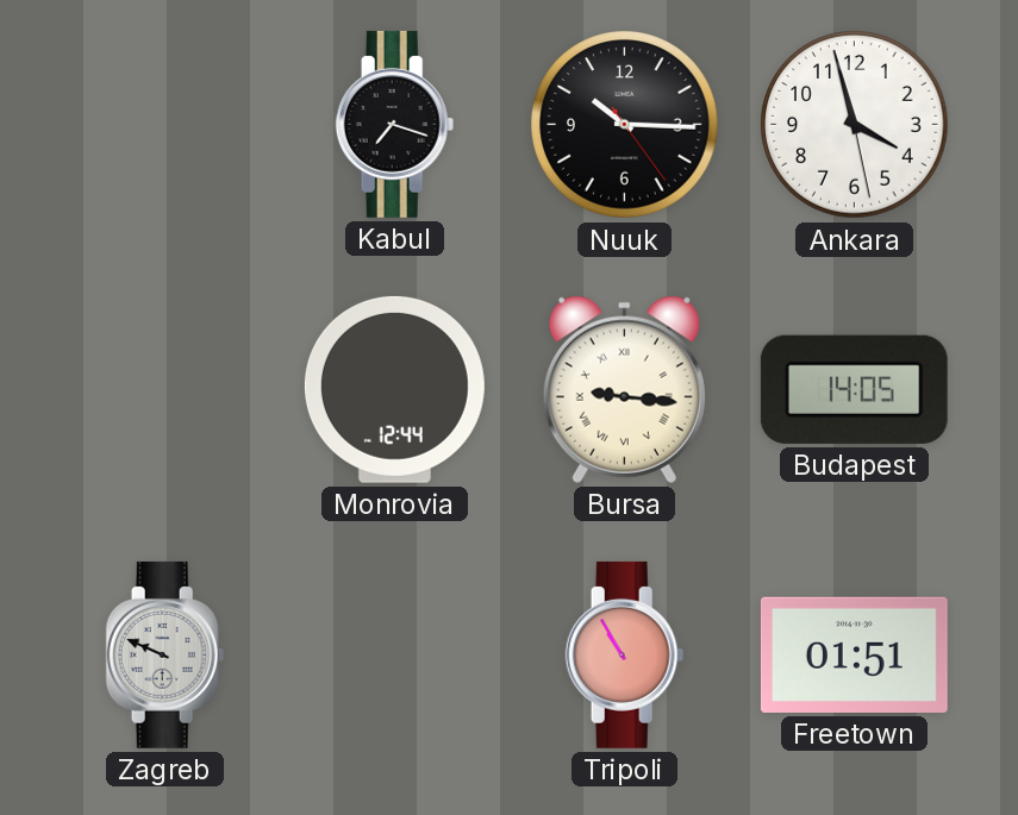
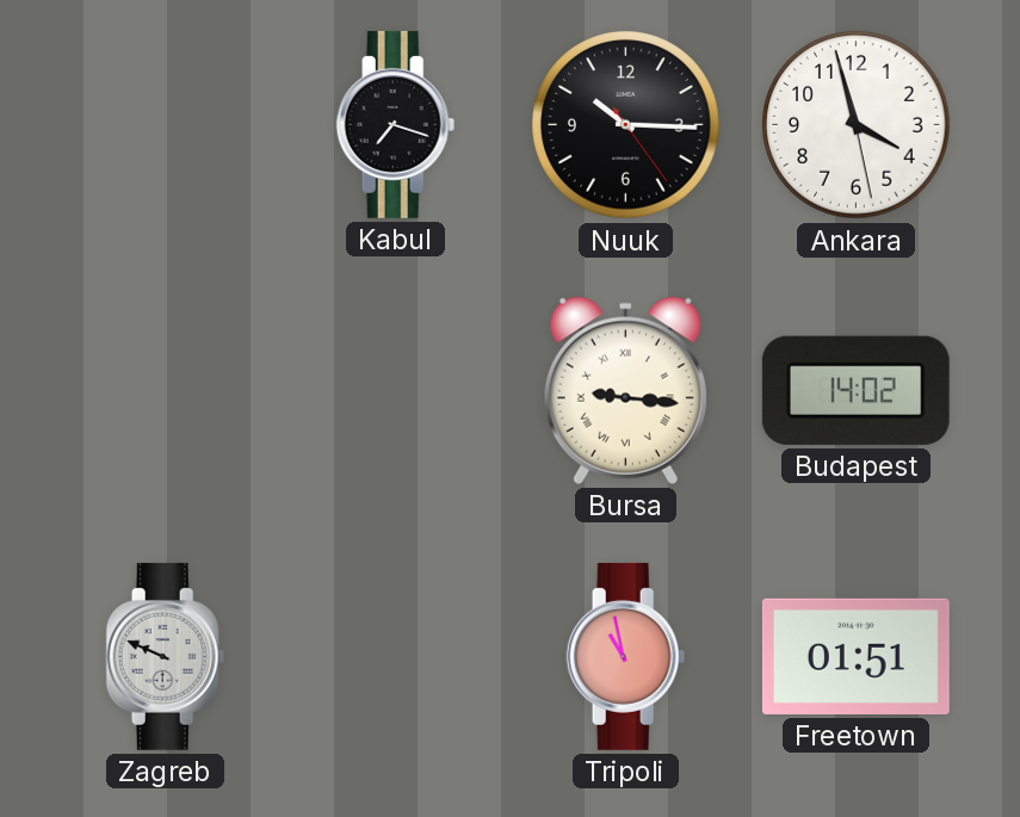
Monrovia: 12:44 -> none
Budapest: 14:05 -> 14:02
Tripoli: 10:55 -> 10:58
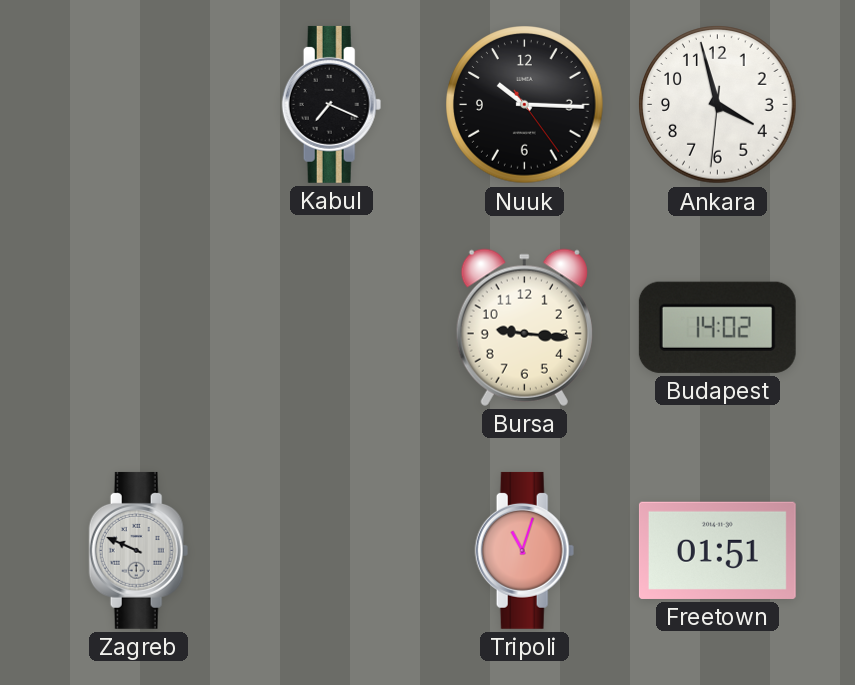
Kabul: 7:18 -> 7:19
Ankara: 3:57:28 -> 3:57:31
Bursa numerals: Roman -> Arabic
Tripoli: 10:58 -> 11:03
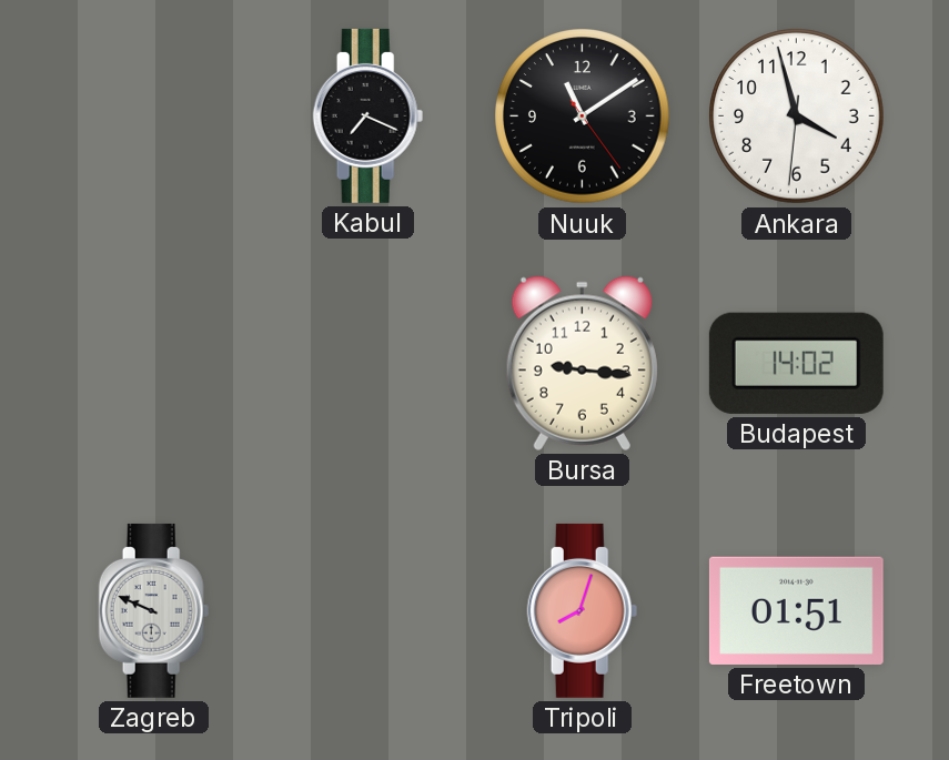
Nuuk: 10:15 -> 11:09
Tripoli: 11:03 -> 8:03
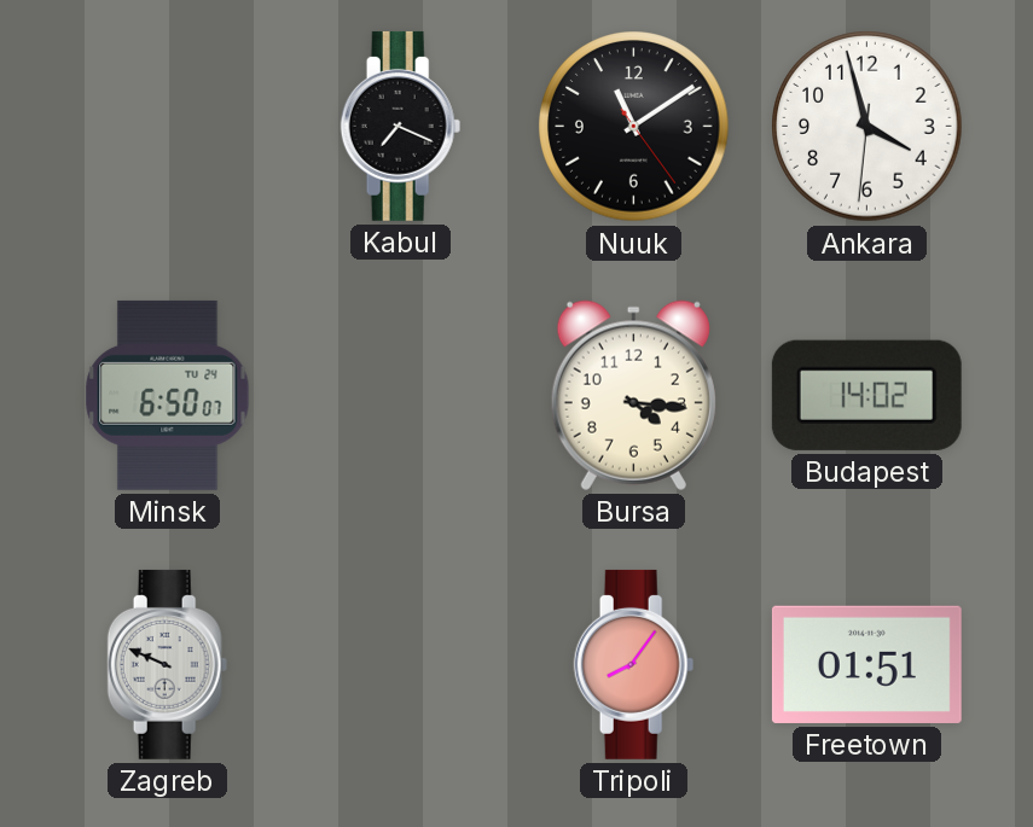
Minsk: none -> 6:50
Bursa: 9:16 -> 4:16
Tripoli: 8:03 -> 8:06
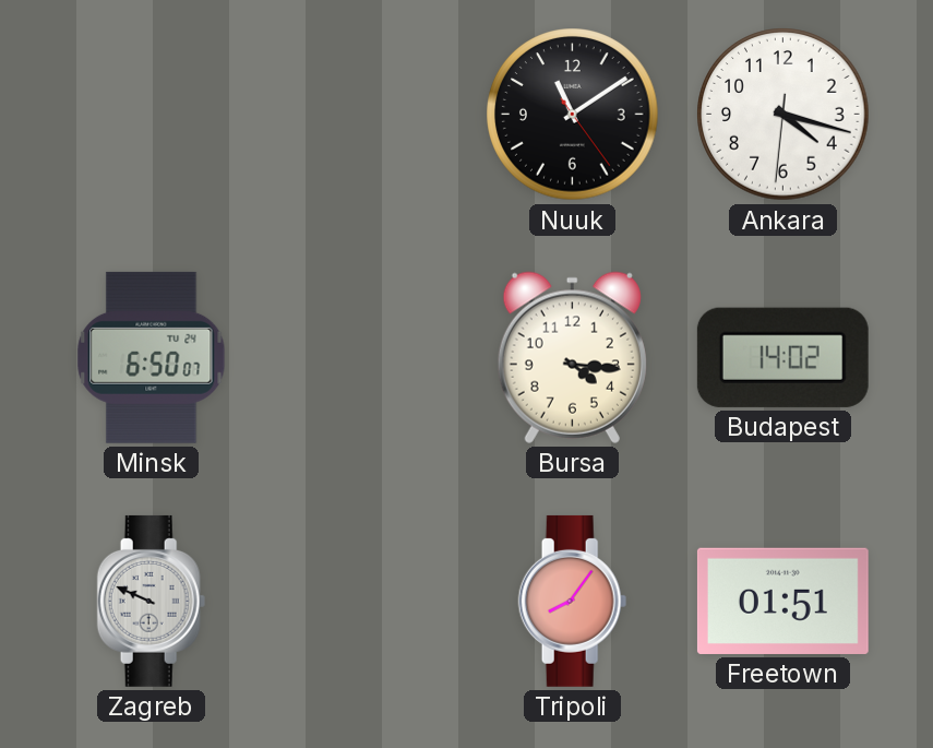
Kabul: 7:19 -> none
Ankara: 3:57 -> 4:17
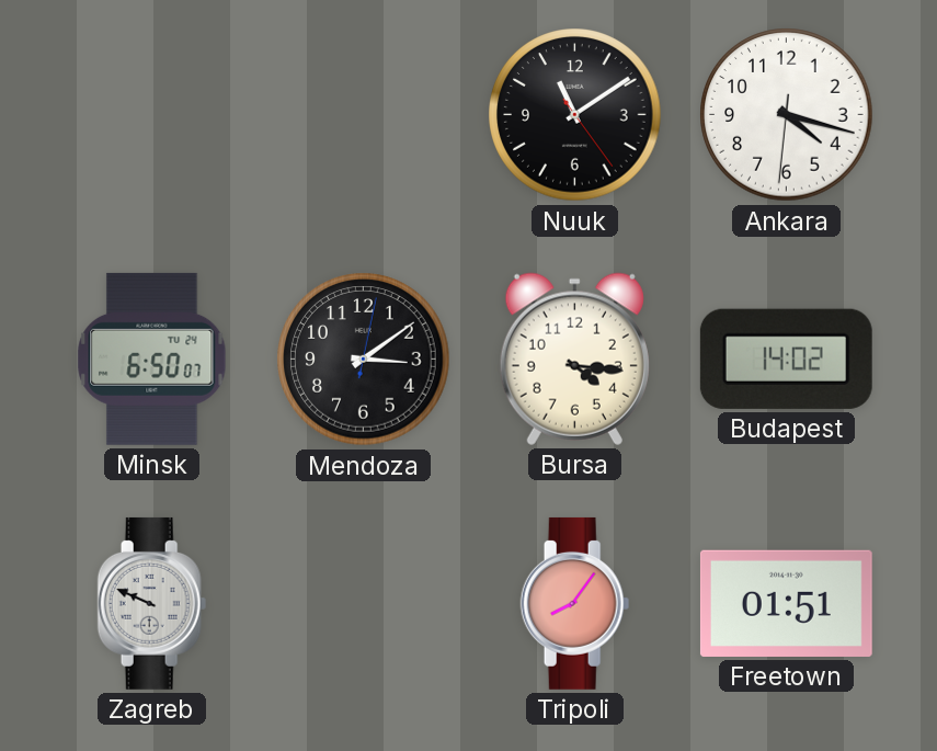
Mendoza: none -> 3:09
